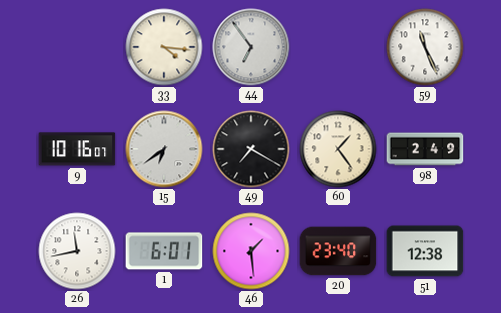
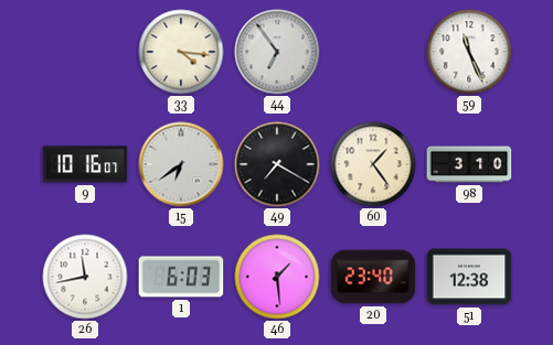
98: 2:49 -> 3:10
1: 6:01 -> 6:03
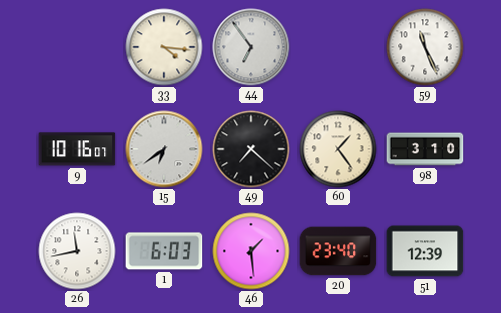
49: 7:20 -> 7:22
51: 12:38 -> 12:39
